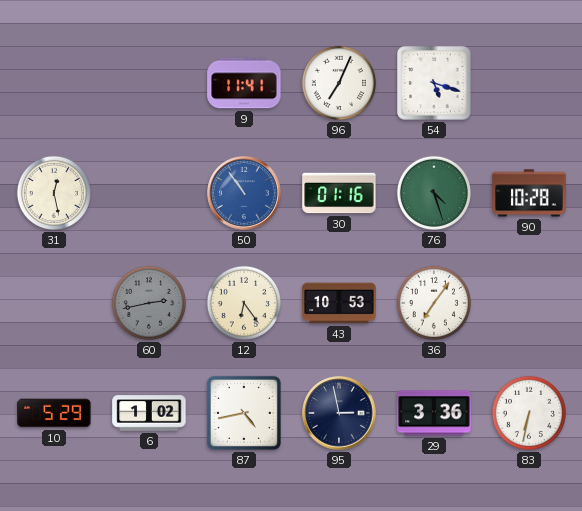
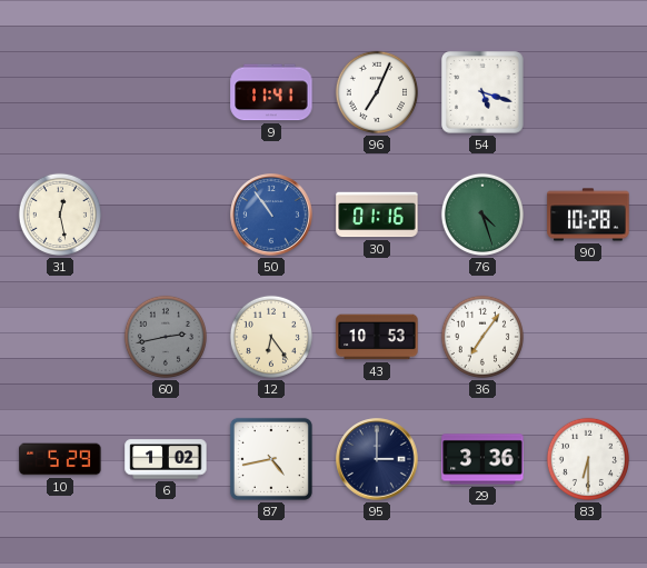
95: 2:58 -> 3:00
83: 6:32 -> 6:30
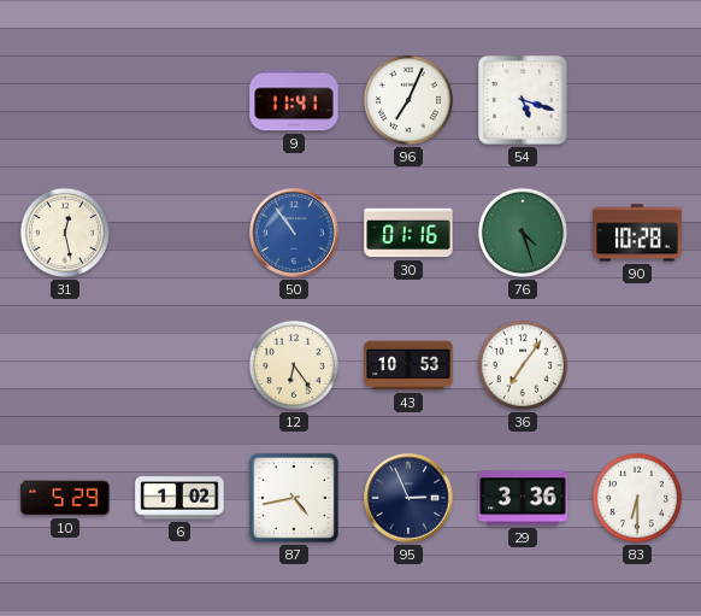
60: 2:43 -> none
95: 3:00 -> 2:56
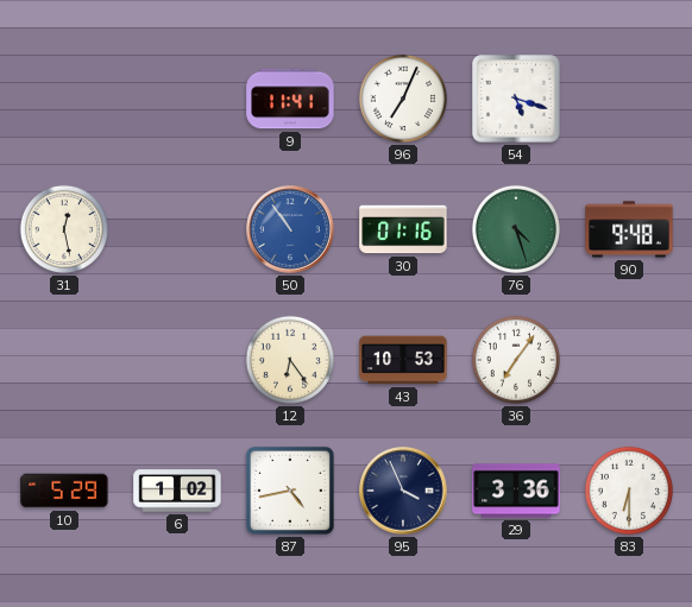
90: 10:28 -> 9:48
95: 2:56 -> 3:56
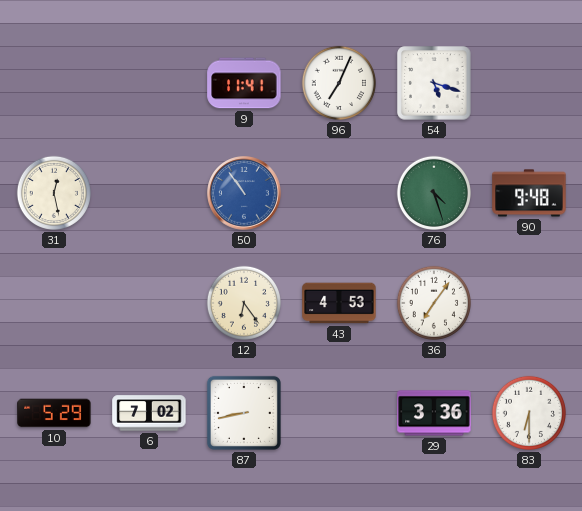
30: 01:16 -> none
43: 10:53 -> 4:53
6: 1:02 -> 7:02
87: 4:43 -> 8:43
95: 3:56 -> none
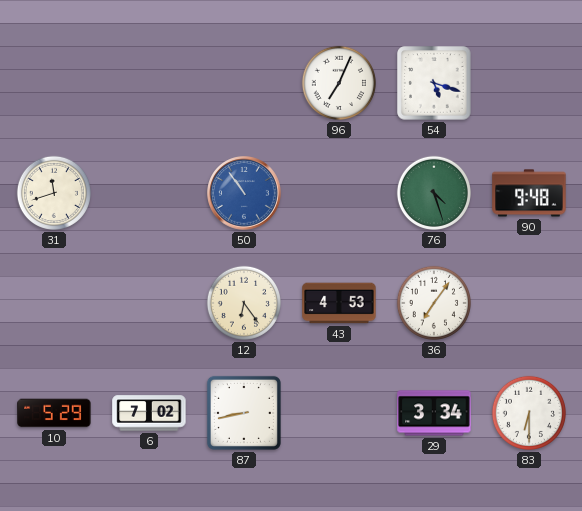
9: 11:41 -> none
31: 12:28 -> 11:42
29: 3:36 -> 3:34
